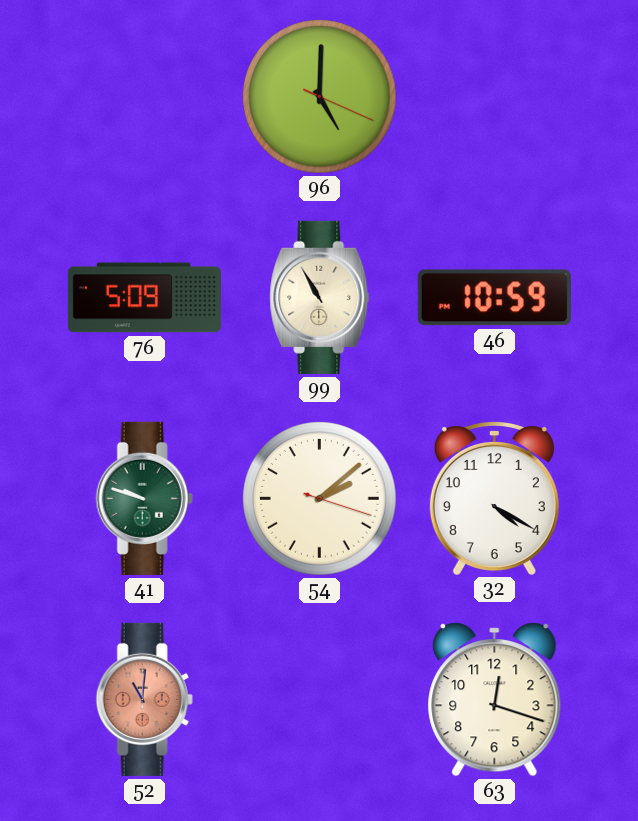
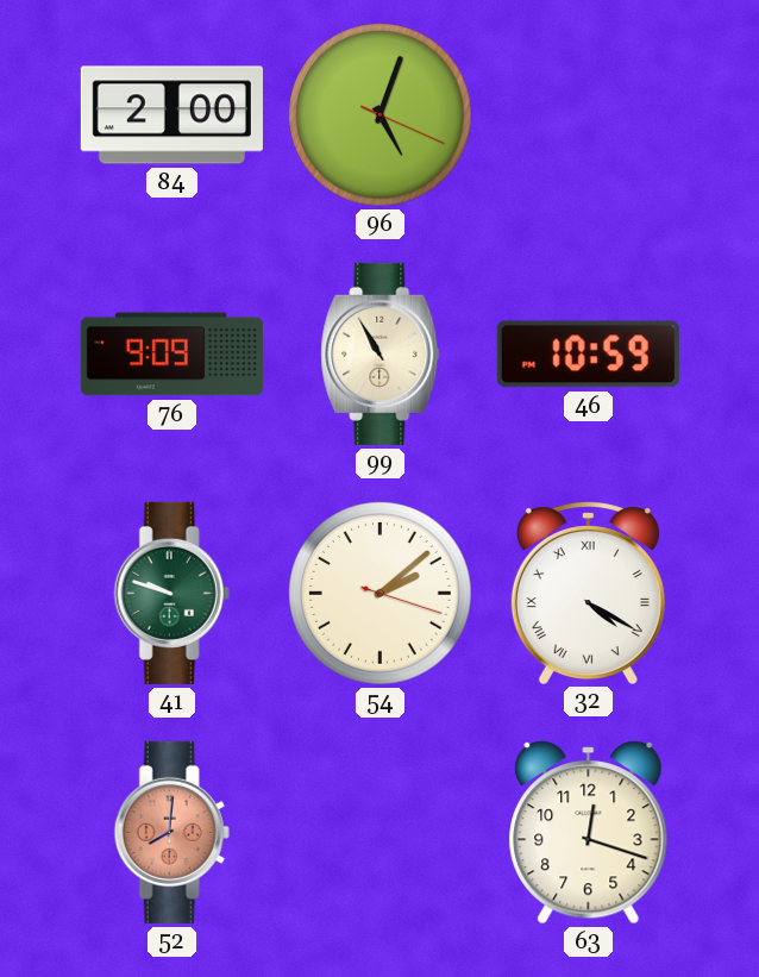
84: none -> 2:00
96: 5:00 -> 5:03
76: 5:09 -> 9:09
32 numerals: Arabic -> Roman
52: 11:01 -> 8:01
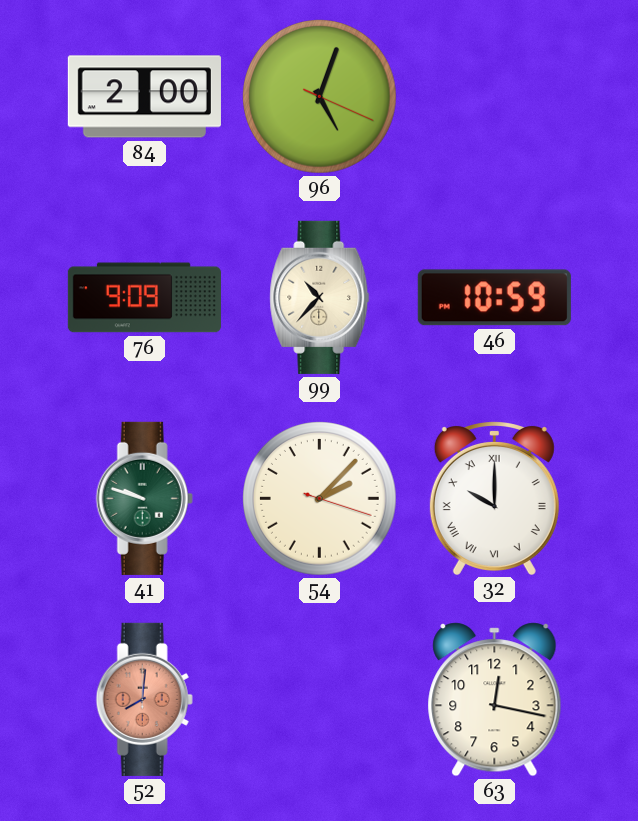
99: 10:55 -> 10:37
54: 2:08 -> 2:07
32: 4:20 -> 10:00
63: 12:18 -> 12:17
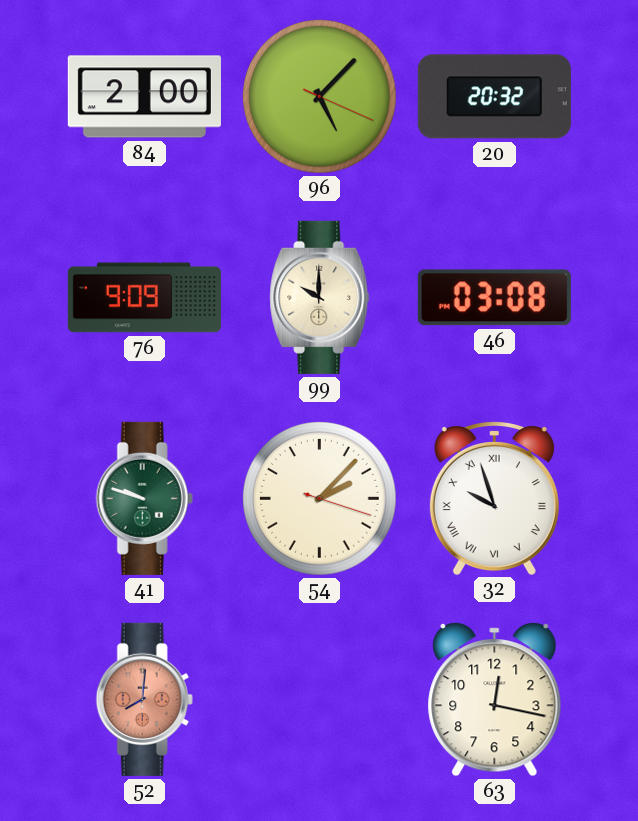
96: 5:03 -> 5:07
20: none -> 20:32
99: 10:37 -> 10:00
46: 10:59 -> 03:08
32: 10:00 -> 9:57
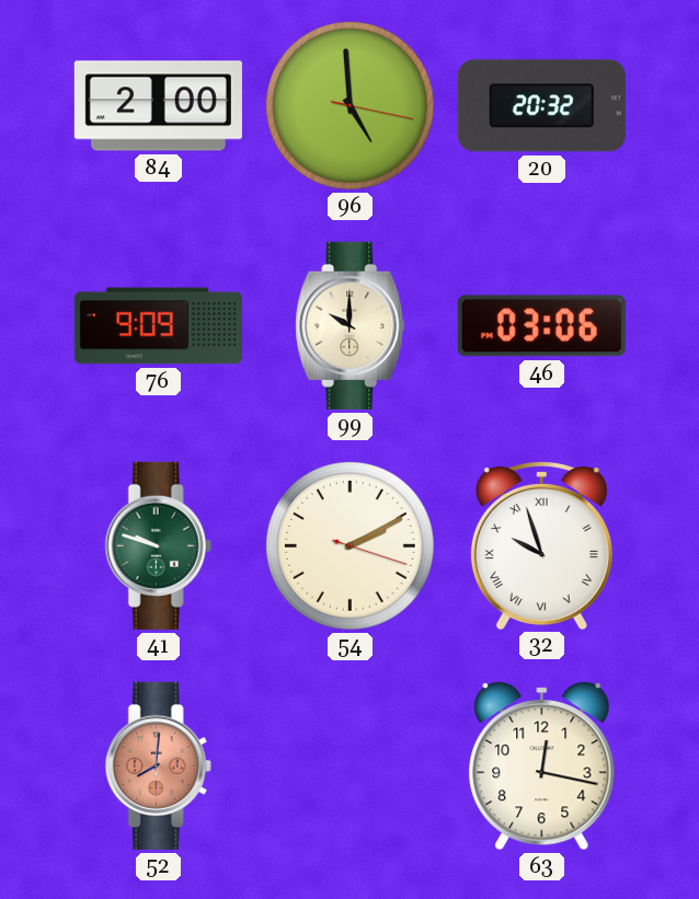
96: 5:07 -> 4:59
46: 03:08 -> 03:06
54: 2:07 -> 2:10
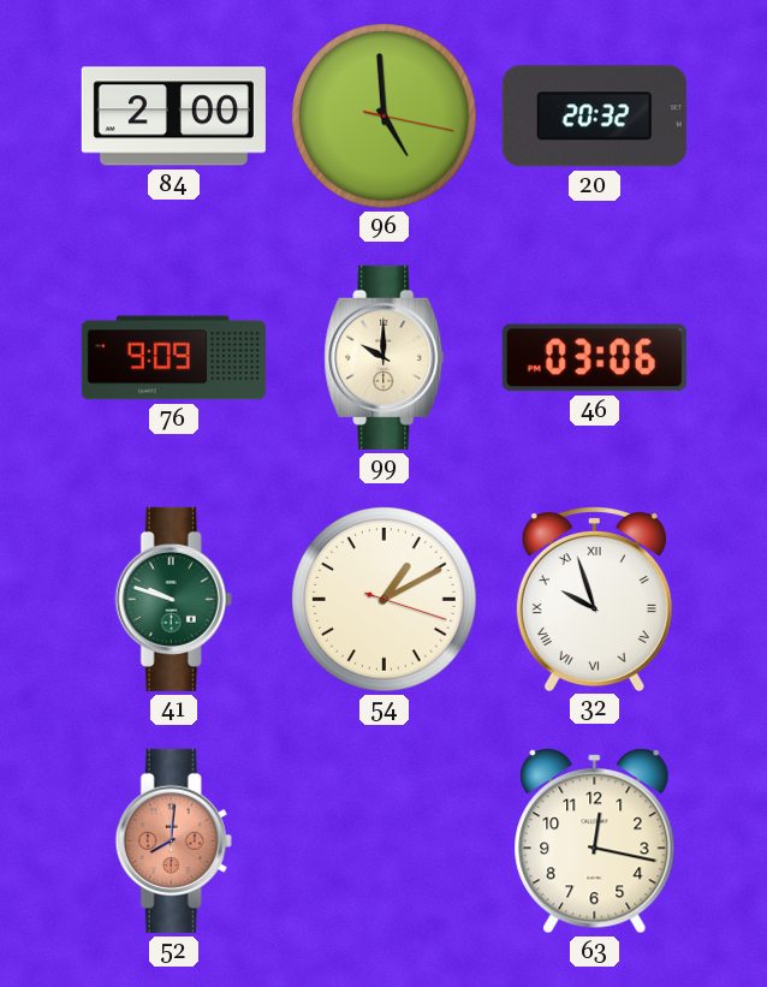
54: 2:10 -> 1:10
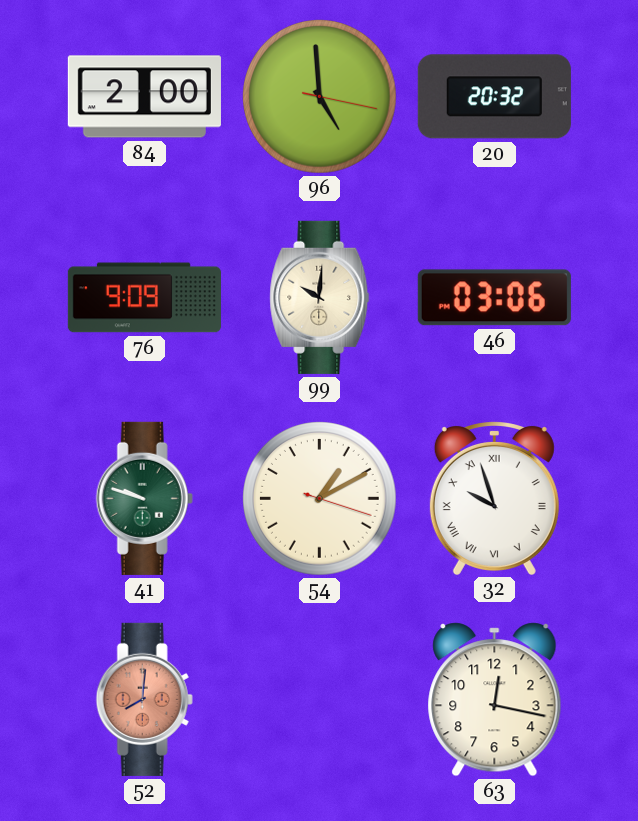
99: 10:00 -> 10:01
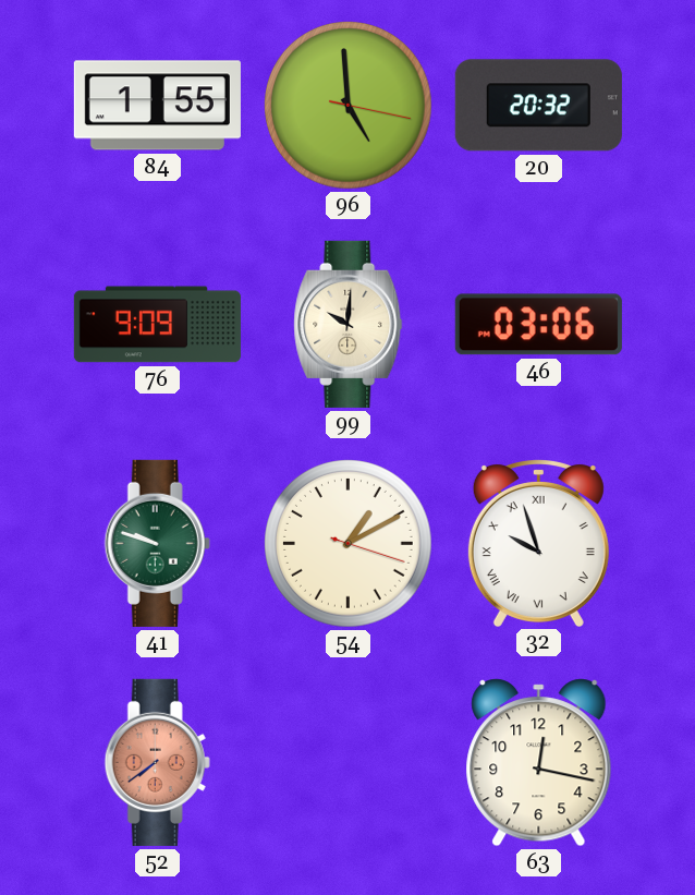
84: 2:00 -> 1:55
52: 8:01 -> 7:39
